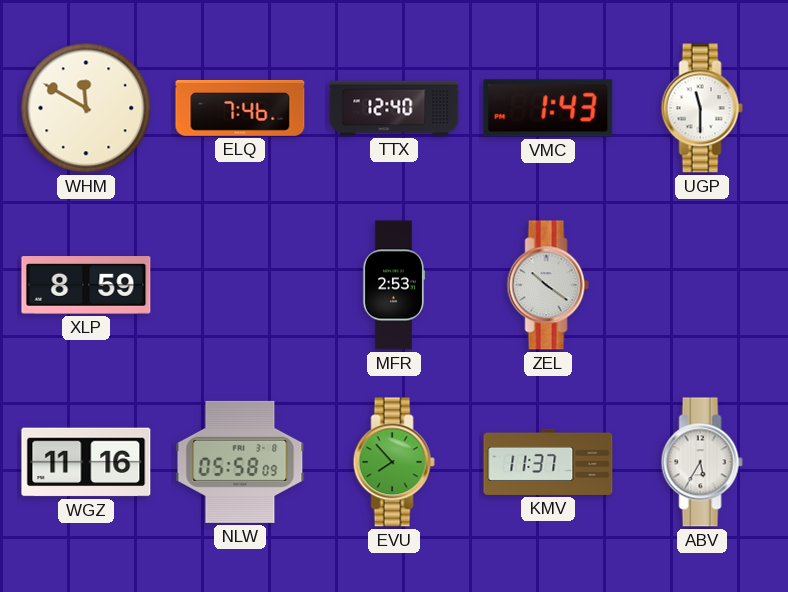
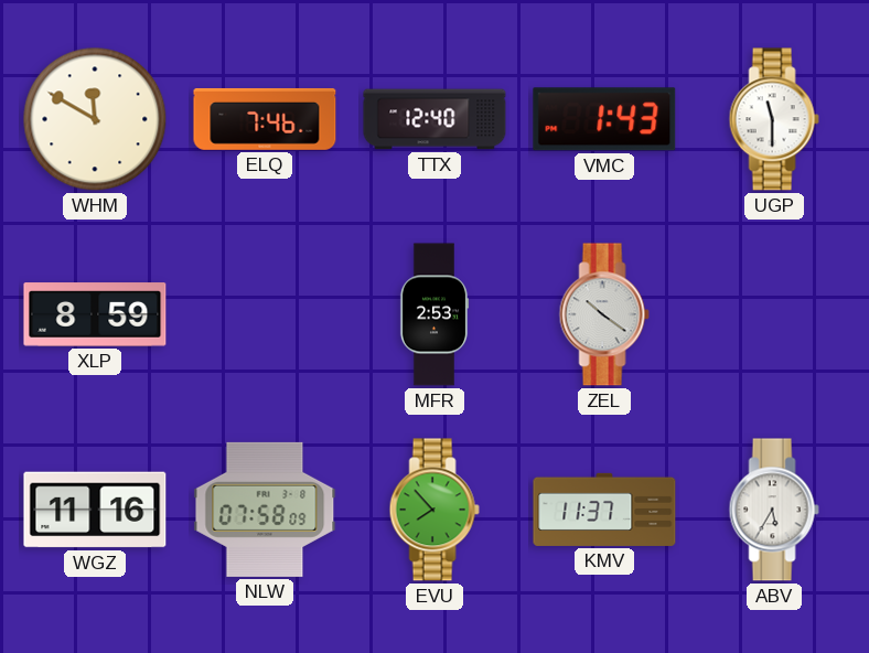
NLW: 05:58 -> 07:58
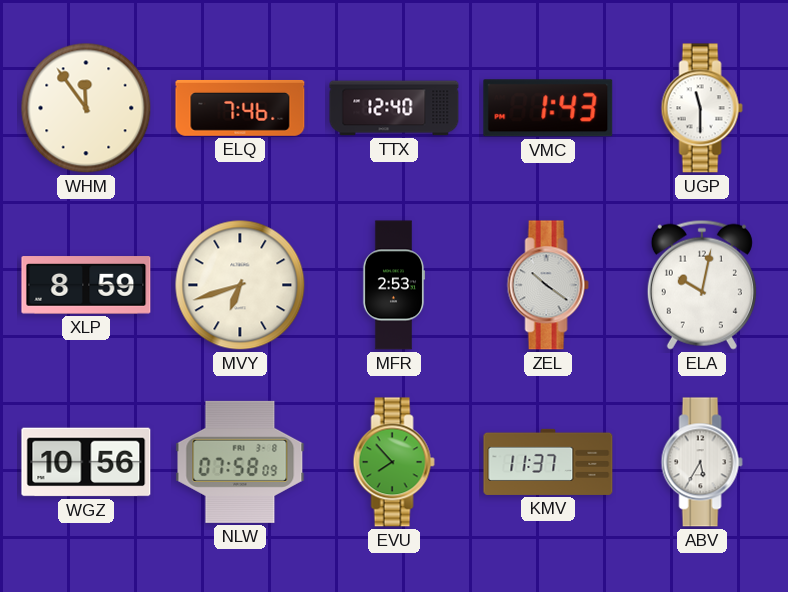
WHM: 11:50 -> 11:54
MVY: none -> 6:42
ELA: none -> 10:02
WGZ: 11:16 -> 10:56
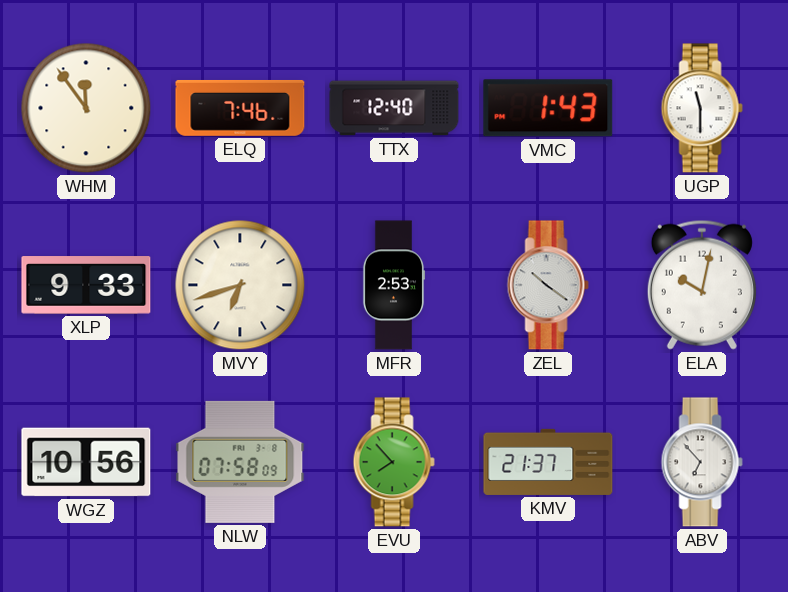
XLP: 8:59 -> 9:33
KMV: 11:37 -> 21:37
ABV: 5:35 -> 6:53
